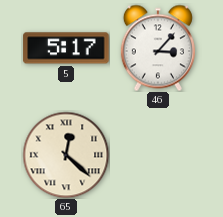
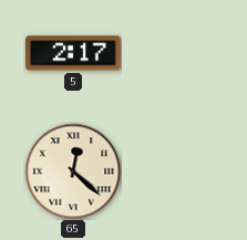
5: 5:17 -> 2:17
46: 3:07 -> none
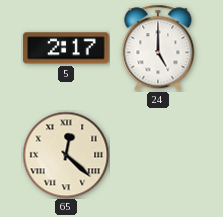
24: none -> 5:00
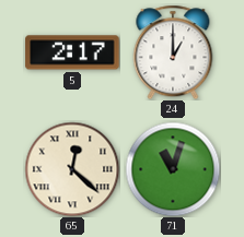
24: 5:00 -> 1:00
71: none -> 11:03
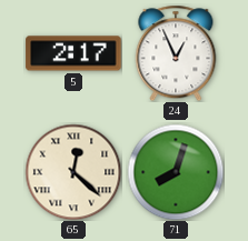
24: 1:00 -> 12:56
71: 11:03 -> 8:03
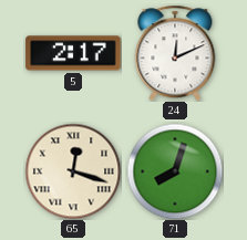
24: 12:56 -> 12:11
65: 12:22 -> 12:18
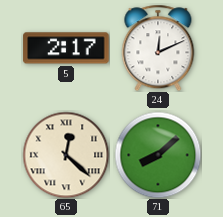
65: 12:18 -> 12:22
71: 8:03 -> 8:08
